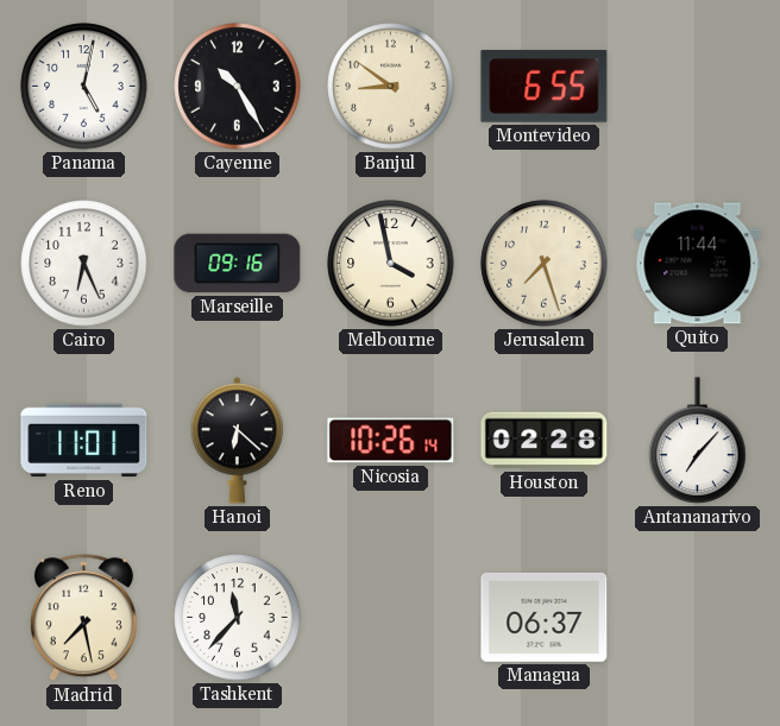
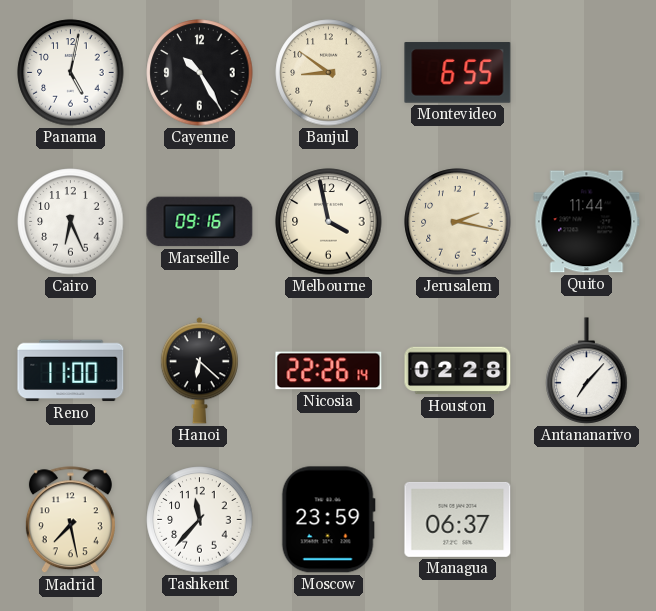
Jerusalem: 7:27 -> 2:17
Reno: 11:01 -> 11:00
Nicosia: 10:26 -> 22:26
Moscow: none -> 23:59
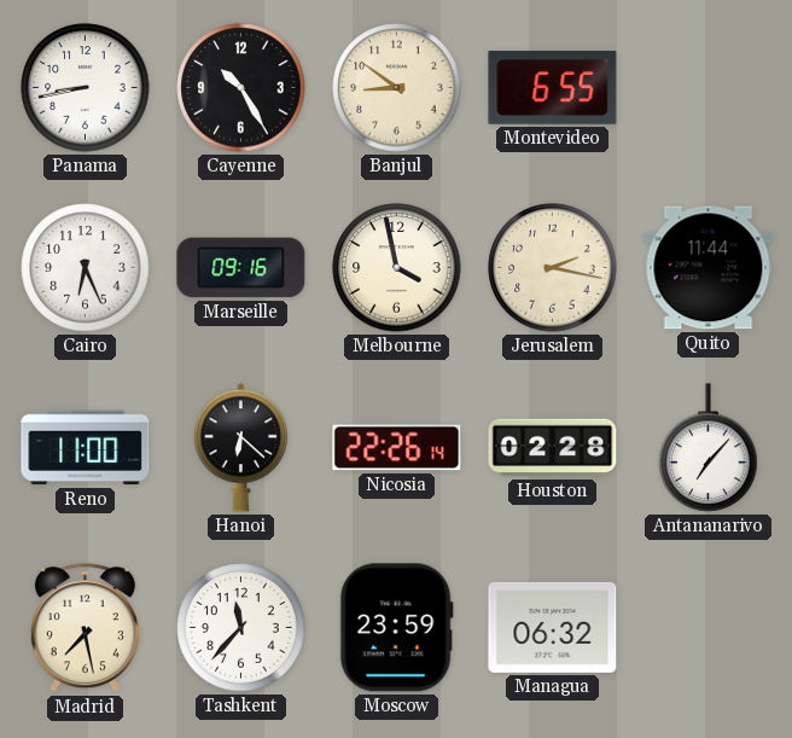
Panama: 5:02 -> 8:43
Managua: 06:37 -> 06:32
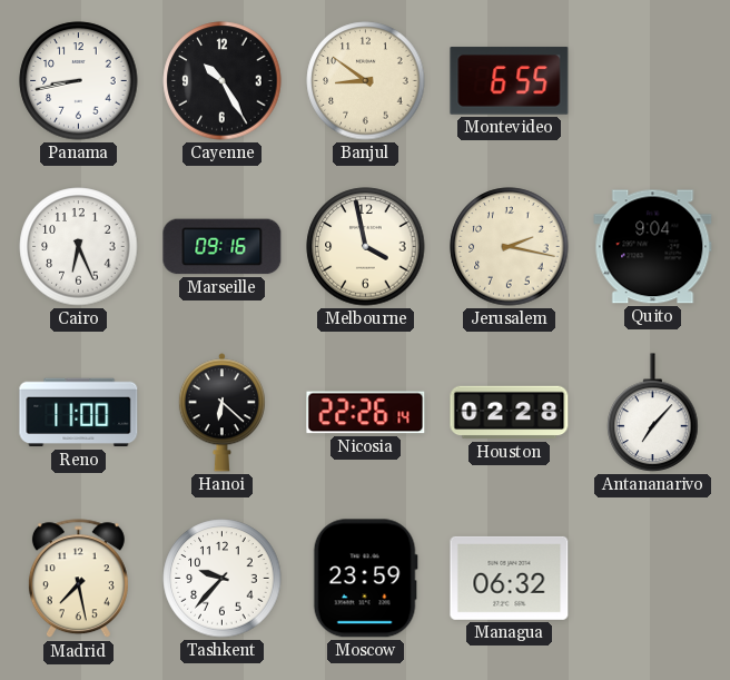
Quito: 11:44 -> 9:04
Tashkent: 11:37 -> 9:37
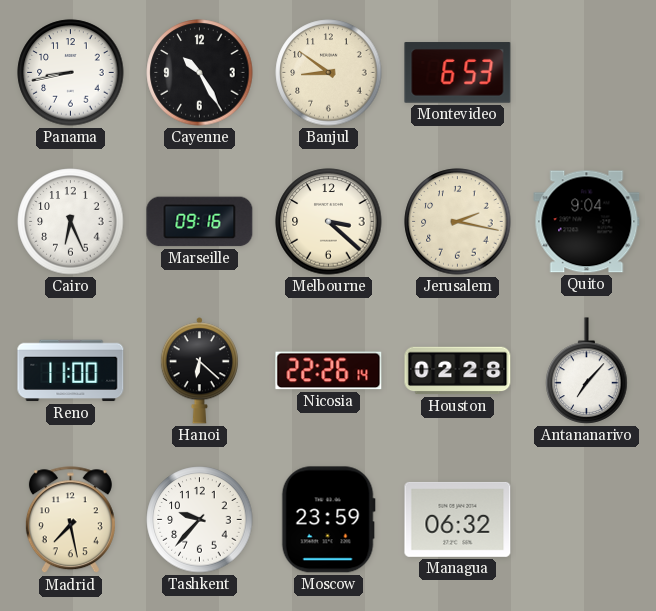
Montevideo: 6:55 -> 6:53
Melbourne: 3:58 -> 3:22
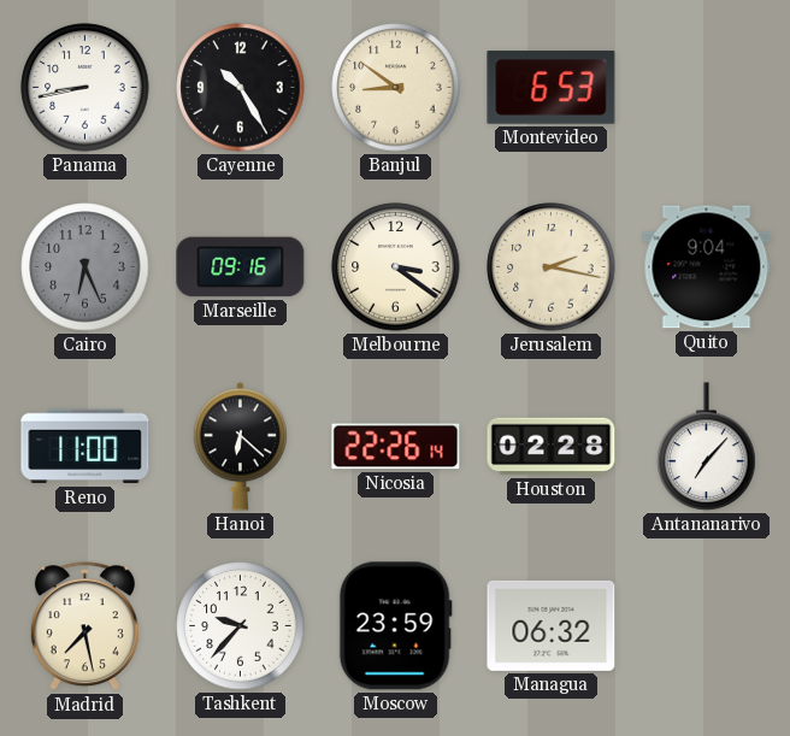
Cairo dial: white -> grey
Melbourne: 3:22 -> 3:21
